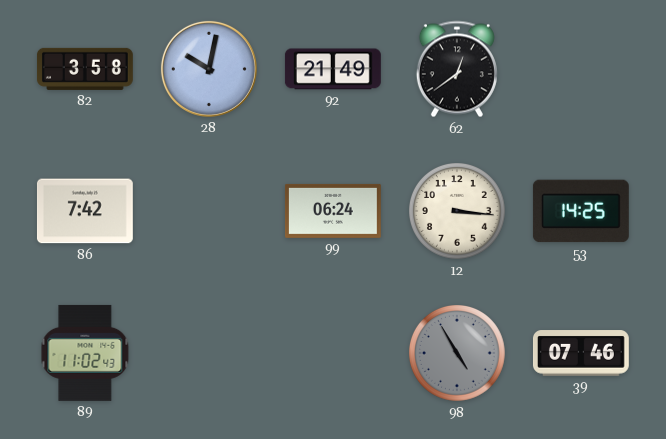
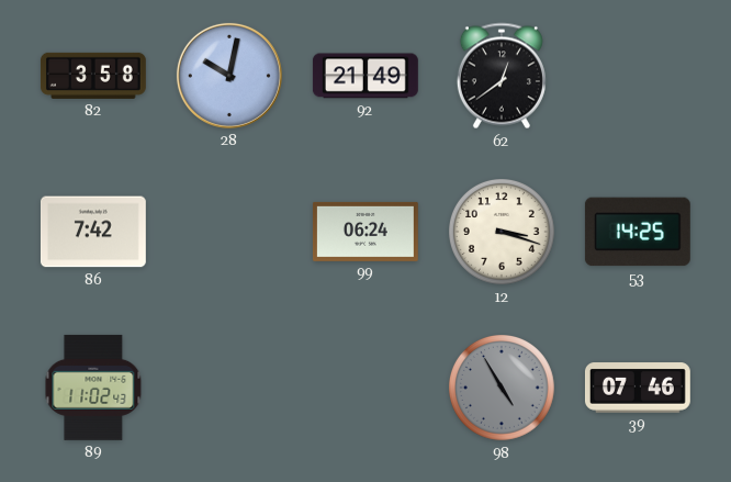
12: 3:16 -> 3:18
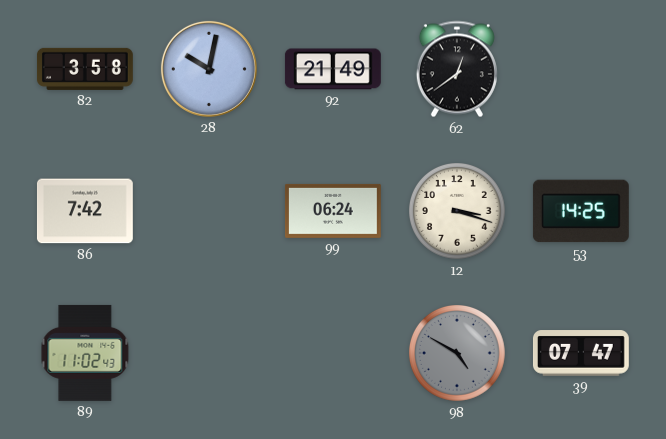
98: 4:55 -> 4:50
39: 07:46 -> 07:47
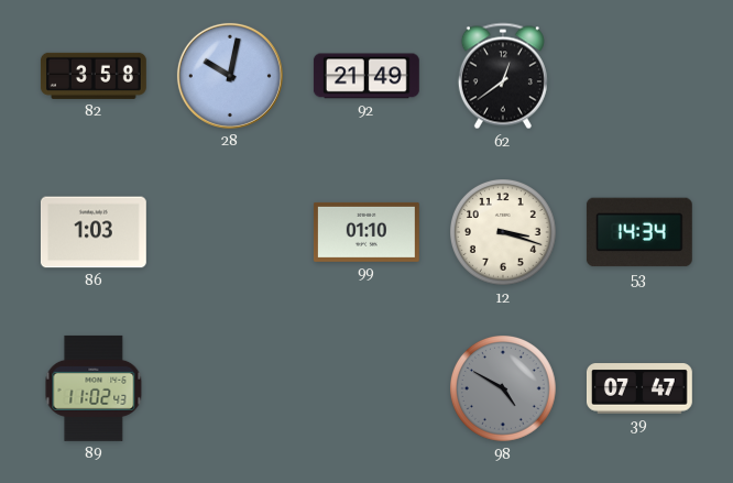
86: 7:42 -> 1:03
99: 06:24 -> 01:10
53: 14:25 -> 14:34
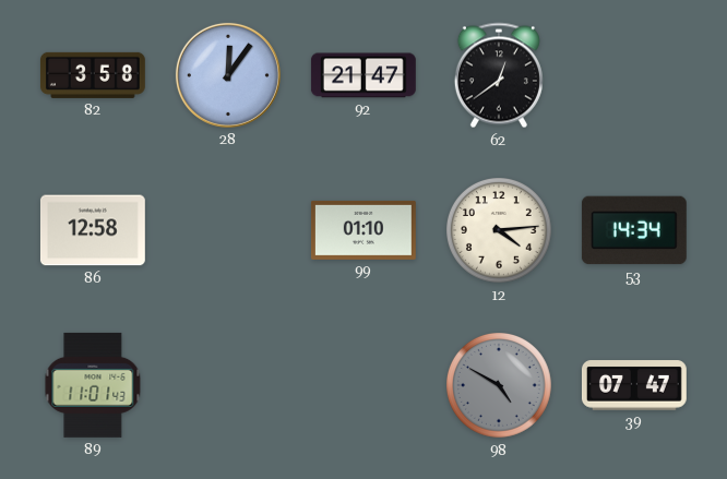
28: 10:02 -> 12:06
92: 21:49 -> 21:47
86: 1:03 -> 12:58
12: 3:18 -> 4:14
89: 11:02 -> 11:01
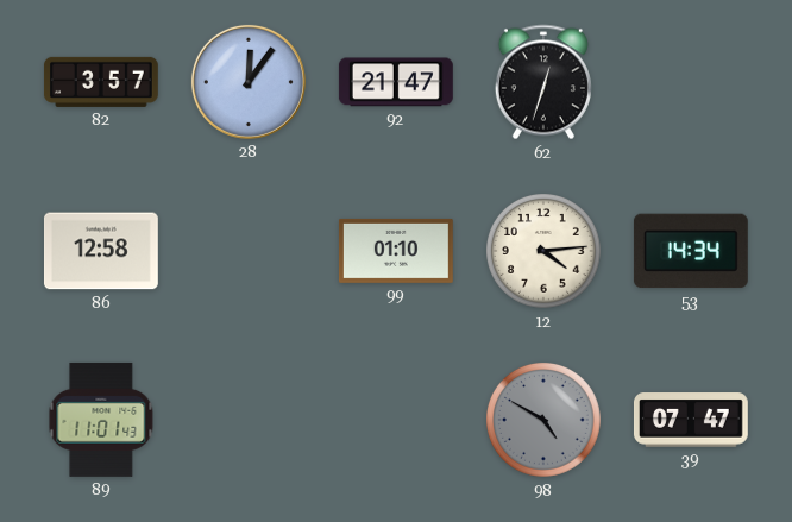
82: 3:58 -> 3:57
62: 12:39 -> 12:33
